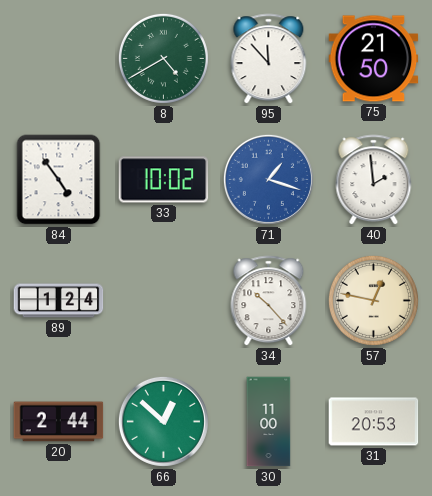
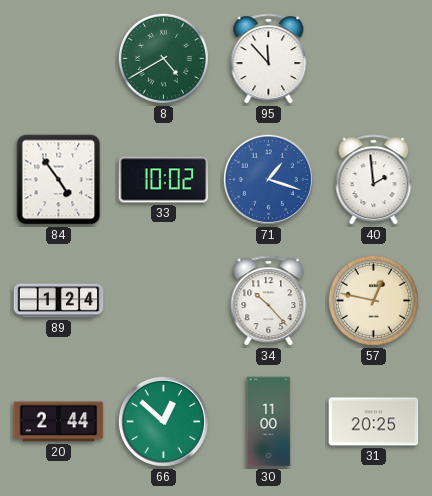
75: 21:50 -> none
31: 20:53 -> 20:25
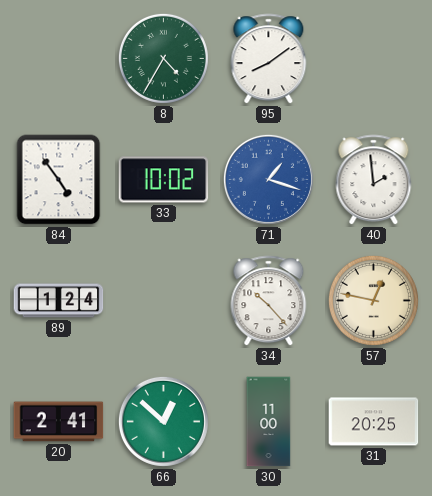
8: 4:40 -> 4:35
95: 11:53 -> 8:09
20: 2:44 -> 2:41
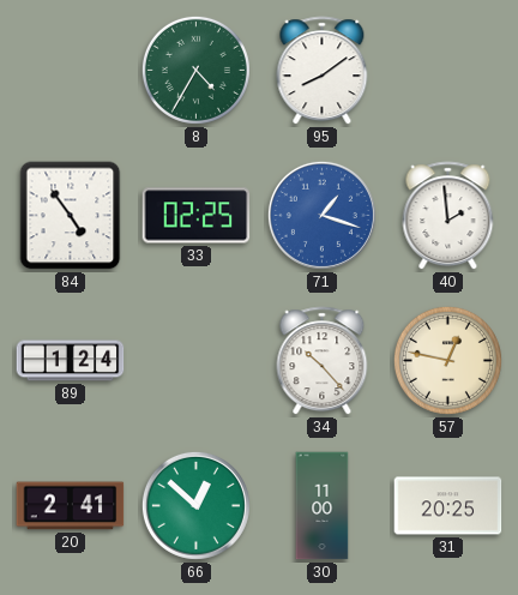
33: 10:02 -> 02:25
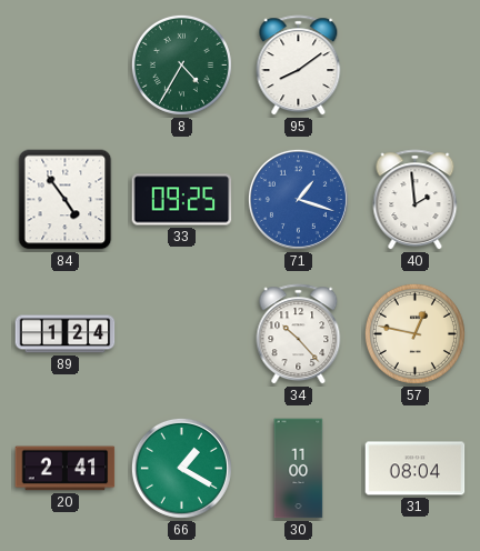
33: 02:25 -> 09:25
66: 12:52 -> 1:20
31: 20:25 -> 08:04
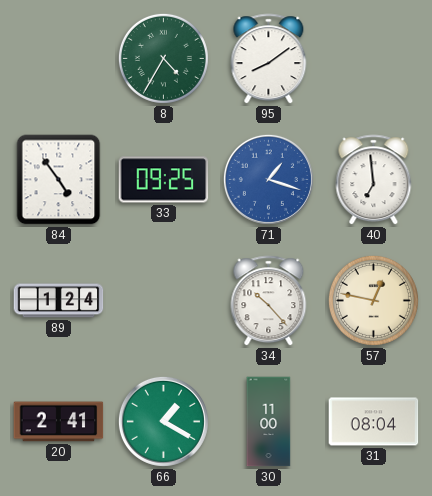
40: 1:59 -> 6:59
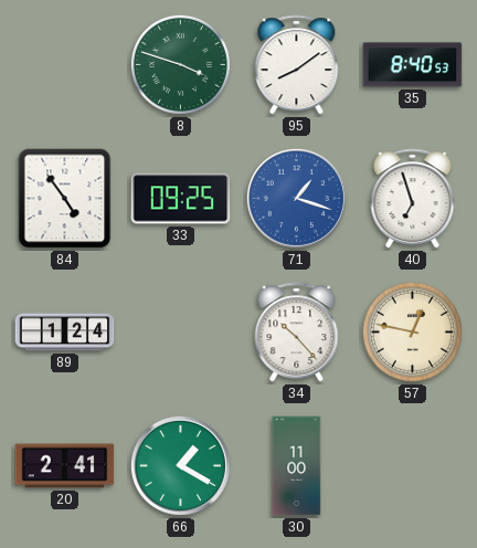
8: 4:35 -> 3:48
35: none -> 8:40
40: 6:59 -> 6:57
31: 08:04 -> none
